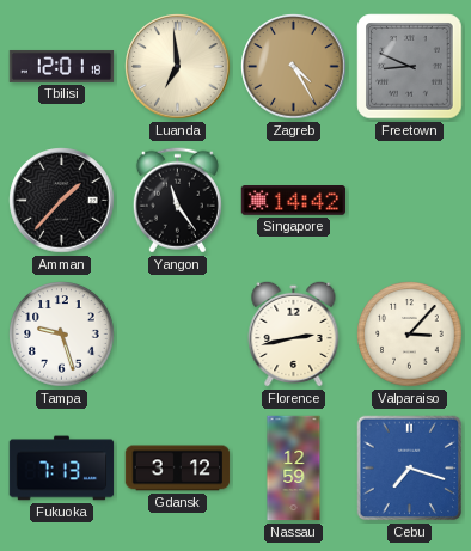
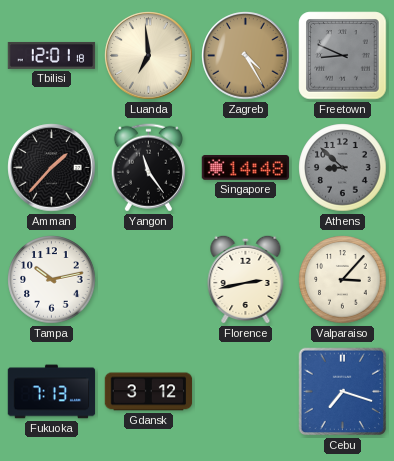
Singapore: 14:42 -> 14:48
Athens: none -> 8:52
Tampa: 9:27 -> 10:13
Nassau: 12:59 -> none
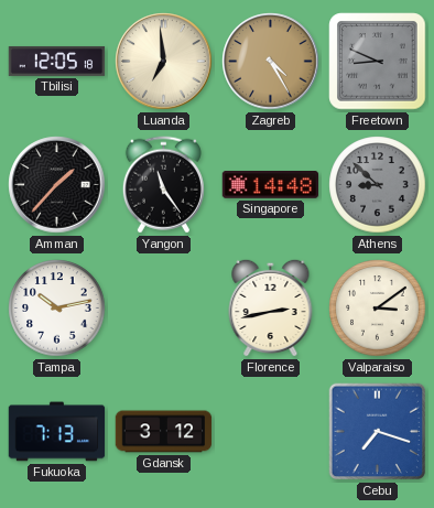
Tbilisi: 12:01 -> 12:05
Valparaiso: 3:07 -> 3:09
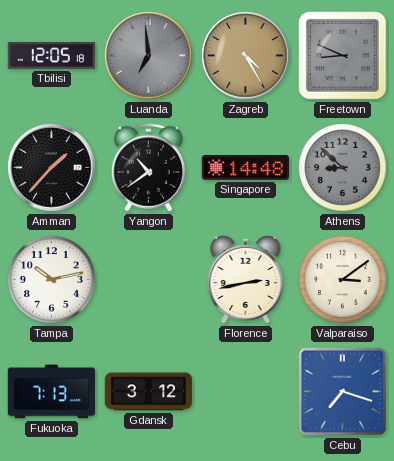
Luanda dial: cream -> grey
Yangon: 11:24 -> 10:39
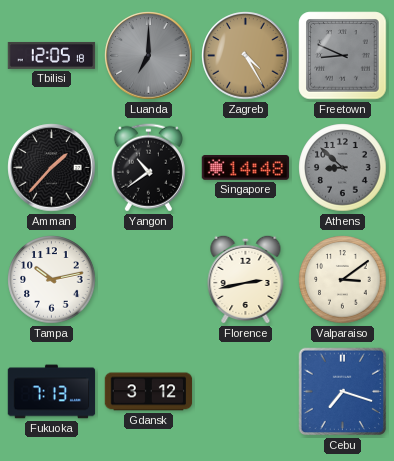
Luanda: 6:59 -> 7:00
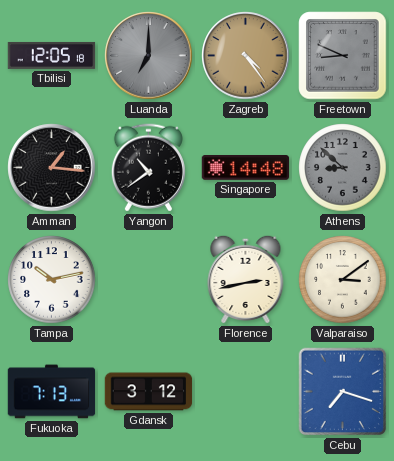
Zagreb: 4:25 -> 4:24
Amman: 1:37 -> 1:16
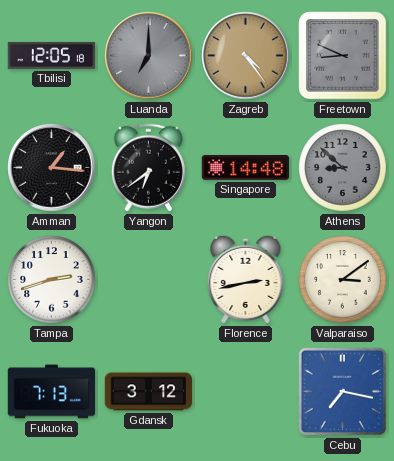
Yangon: 10:39 -> 6:39
Tampa: 10:13 -> 2:42
Cebu: 7:18 -> 7:17
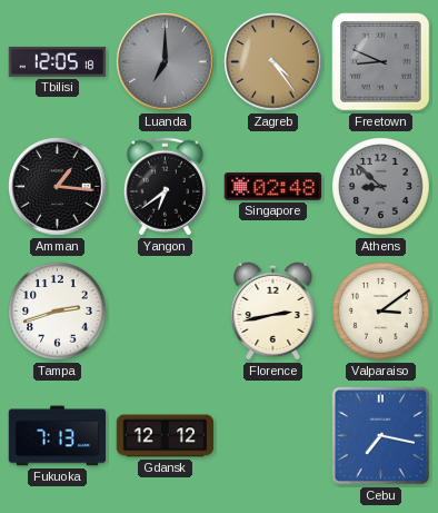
Singapore: 14:48 -> 02:48
Gdansk: 3:12 -> 12:12
